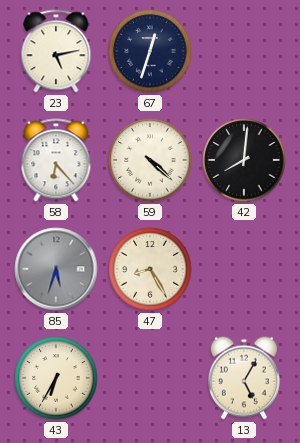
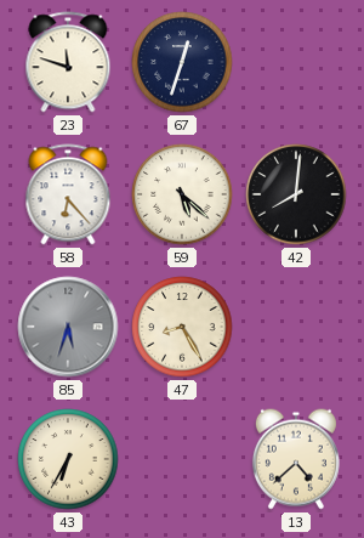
23: 5:13 -> 11:48
59: 4:22 -> 5:22
13: 5:05 -> 4:38
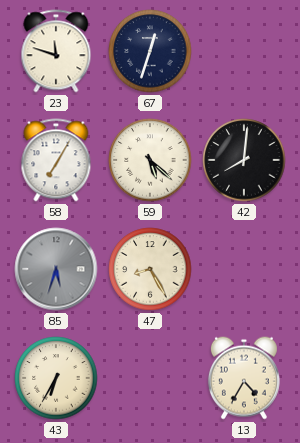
58: 6:23 -> 7:05
13: 4:38 -> 4:35
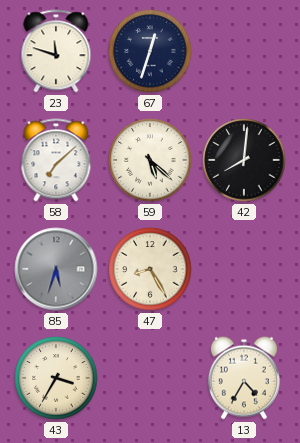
58: 7:05 -> 7:08
43: 6:35 -> 3:35
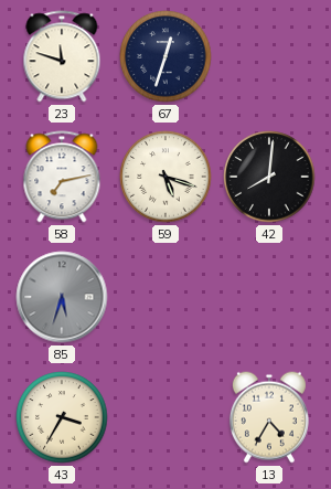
58: 7:08 -> 7:13
59: 5:22 -> 5:18
47: 8:25 -> none
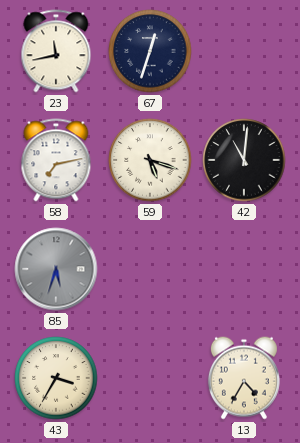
23: 11:48 -> 11:43
42: 8:01 -> 11:01
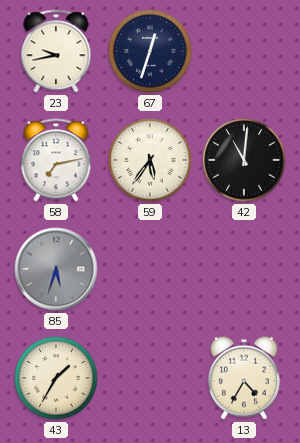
23: 11:43 -> 9:43
59: 5:18 -> 5:36
43: 3:35 -> 1:35
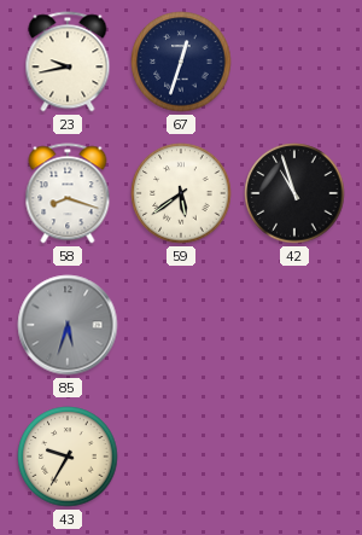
58: 7:13 -> 8:18
59: 5:36 -> 5:39
42: 11:01 -> 10:57
43: 1:35 -> 9:35
13: 4:35 -> none
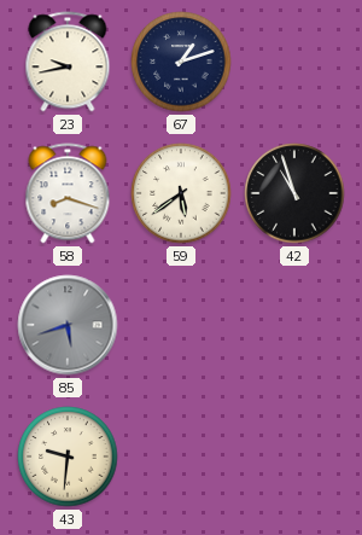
67: 12:33 -> 1:12
85: 5:33 -> 5:42
43: 9:35 -> 9:31
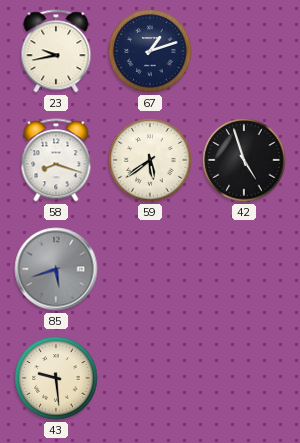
42: 10:57 -> 4:57
43: 9:31 -> 9:29
